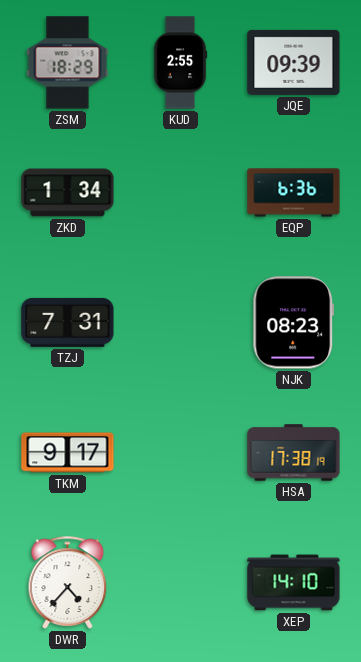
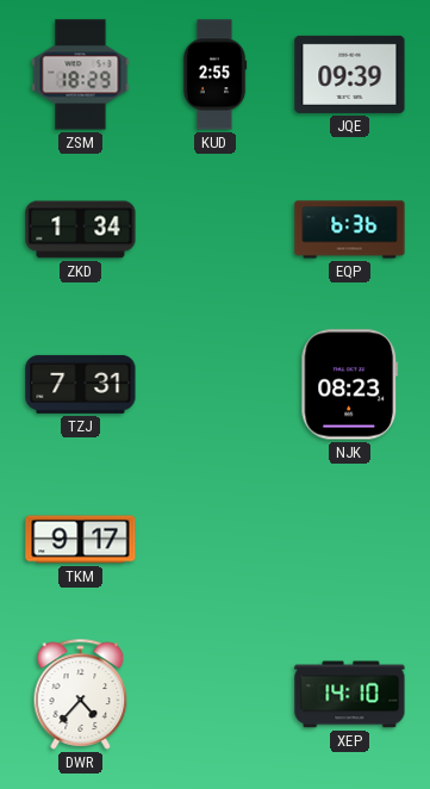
HSA: 17:38 -> none
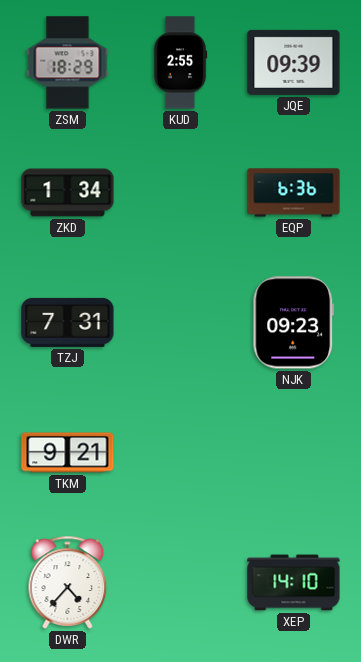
NJK: 08:23 -> 09:23
TKM: 9:17 -> 9:21
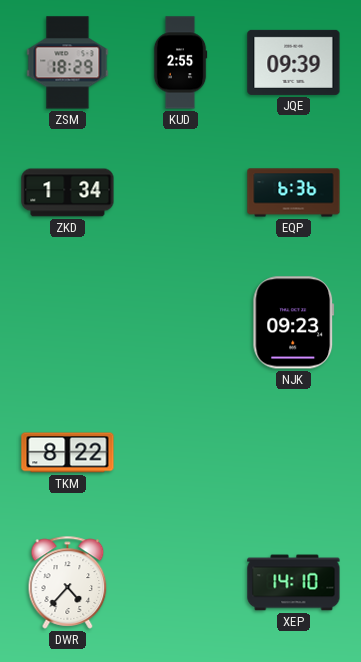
TZJ: 7:31 -> none
TKM: 9:21 -> 8:22
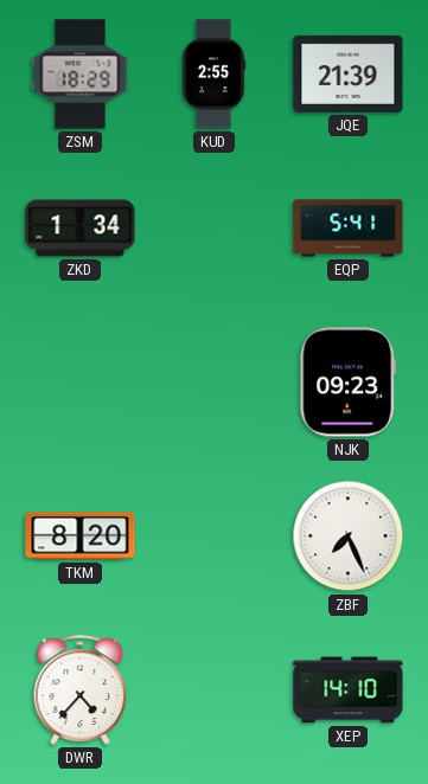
JQE: 09:39 -> 21:39
EQP: 6:36 -> 5:41
TKM: 8:22 -> 8:20
ZBF: none -> 7:26
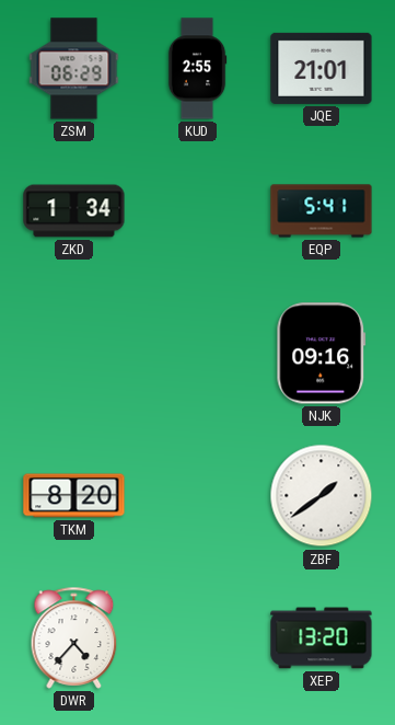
ZSM: 18:29 -> 06:29
JQE: 21:39 -> 21:01
NJK: 09:23 -> 09:16
ZBF: 7:26 -> 1:39
XEP: 14:10 -> 13:20
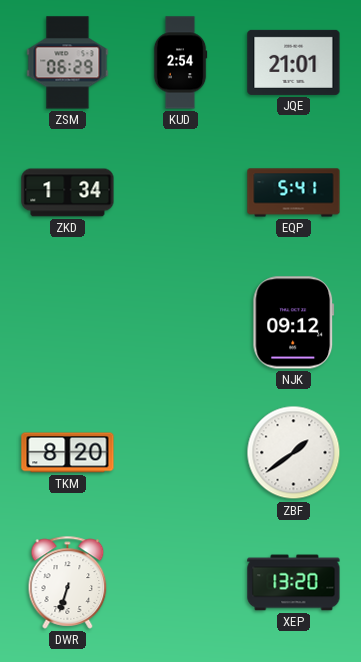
KUD: 2:55 -> 2:54
NJK: 09:16 -> 09:12
DWR: 4:37 -> 6:33
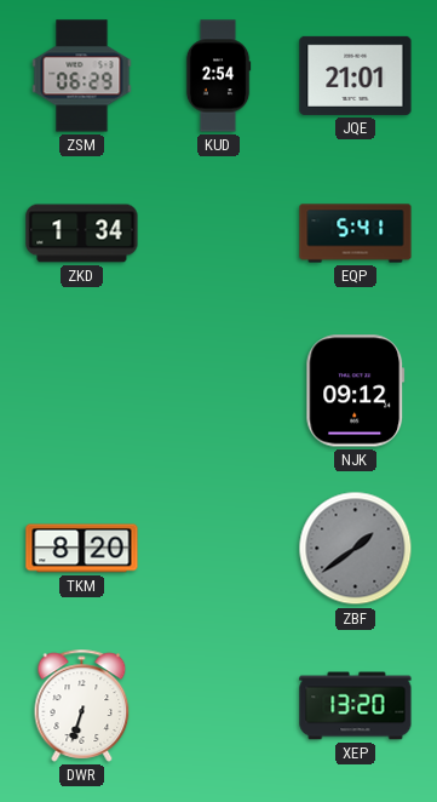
ZBF dial: white -> grey
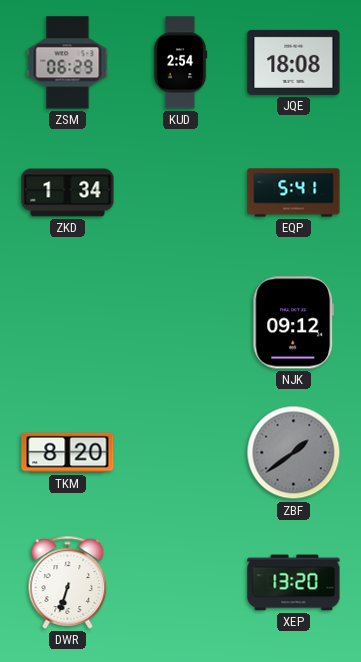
JQE: 21:01 -> 18:08
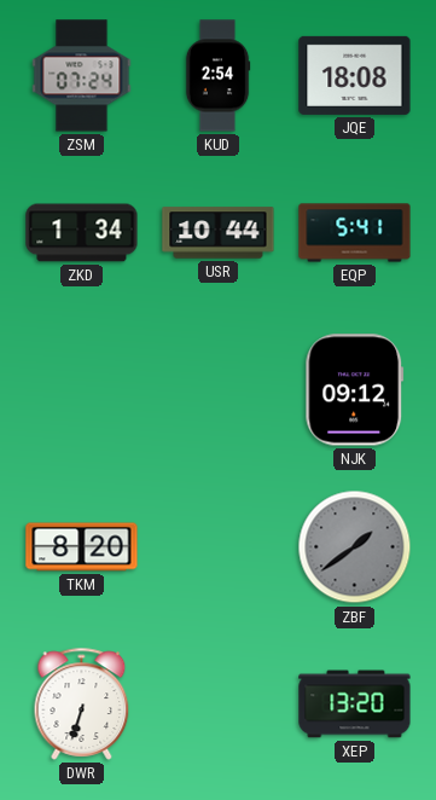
ZSM: 06:29 -> 07:24
USR: none -> 10:44
